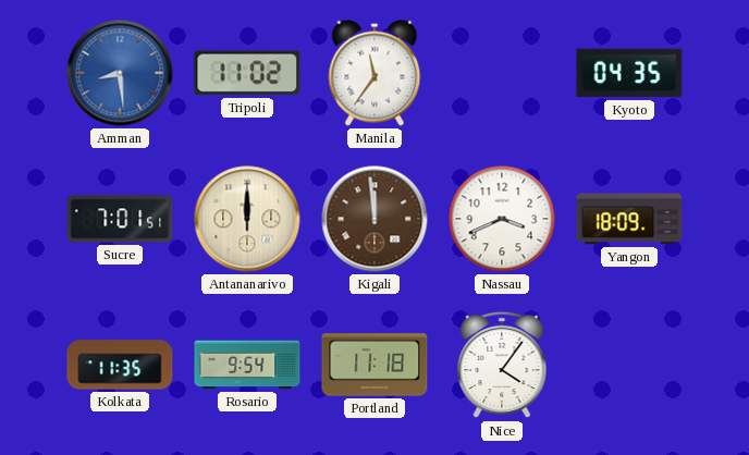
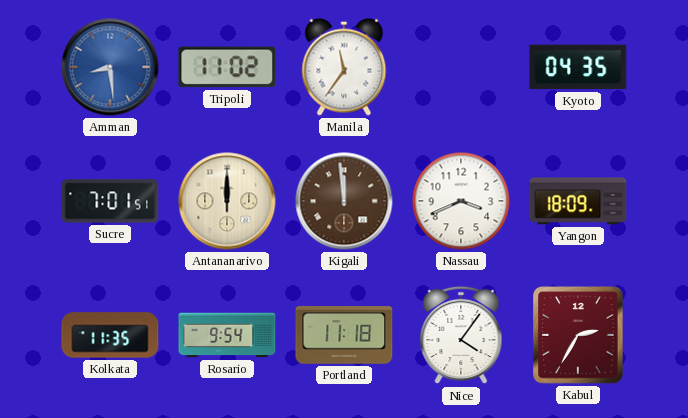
Kabul: none -> 2:35
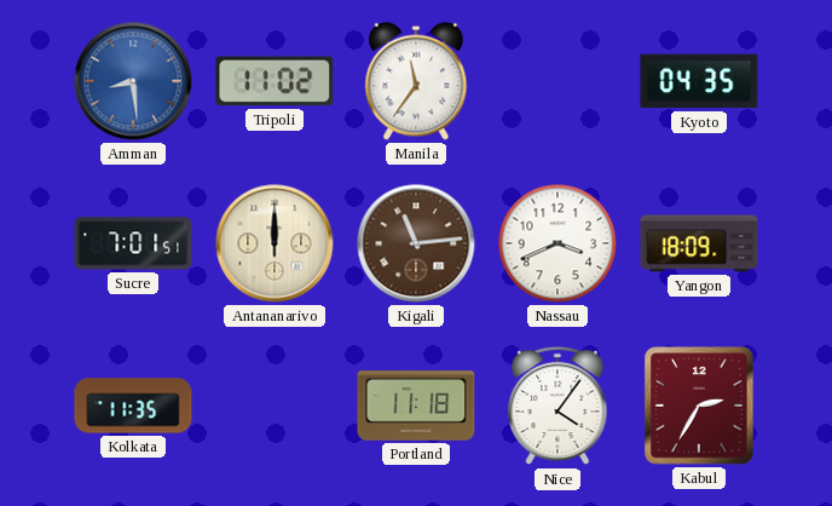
Kigali: 11:59 -> 11:14
Rosario: 9:54 -> none
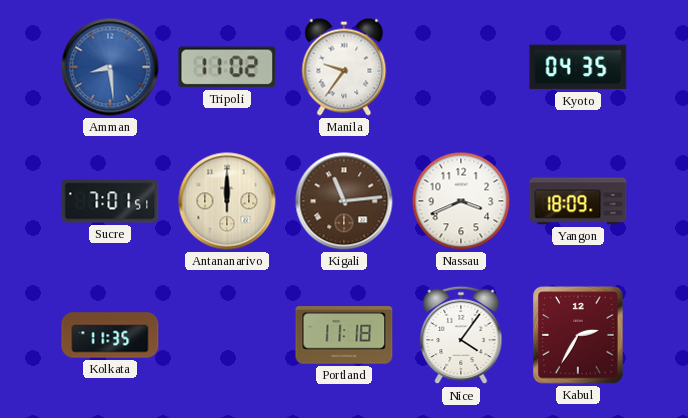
Manila: 11:36 -> 9:36
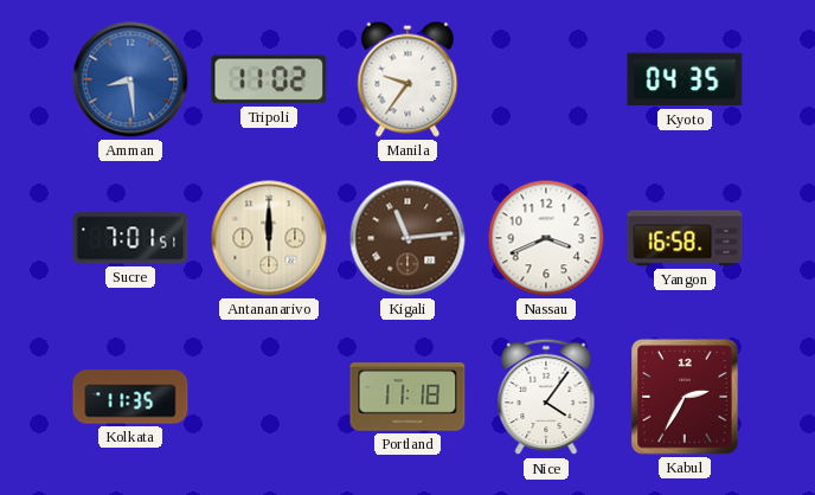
Yangon: 18:09 -> 16:58
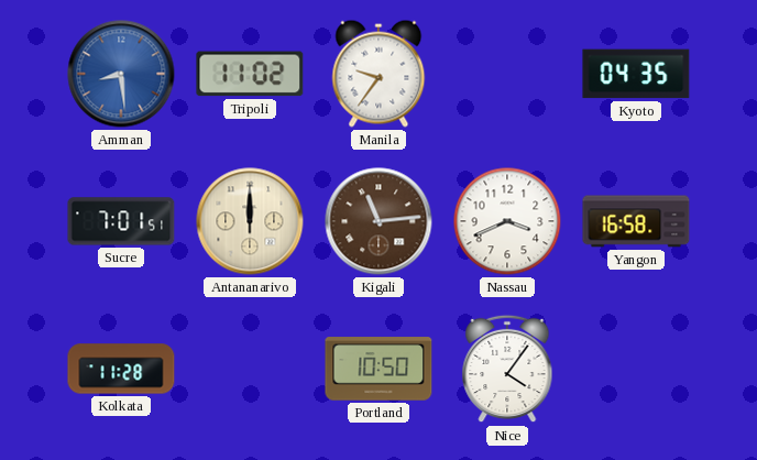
Kolkata: 11:35 -> 11:28
Portland: 11:18 -> 10:50
Kabul: 2:35 -> none
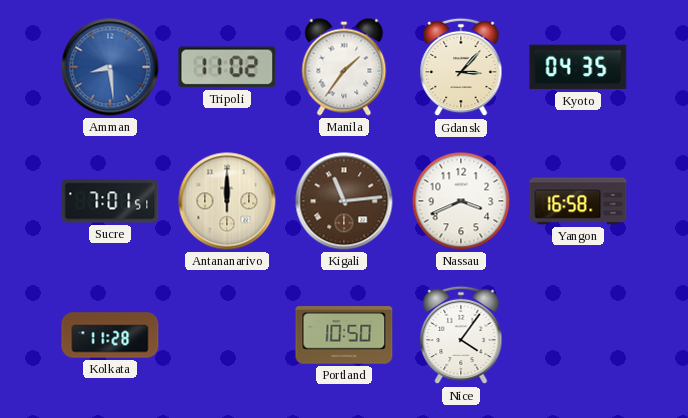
Manila: 9:36 -> 1:36
Gdansk: none -> 3:07
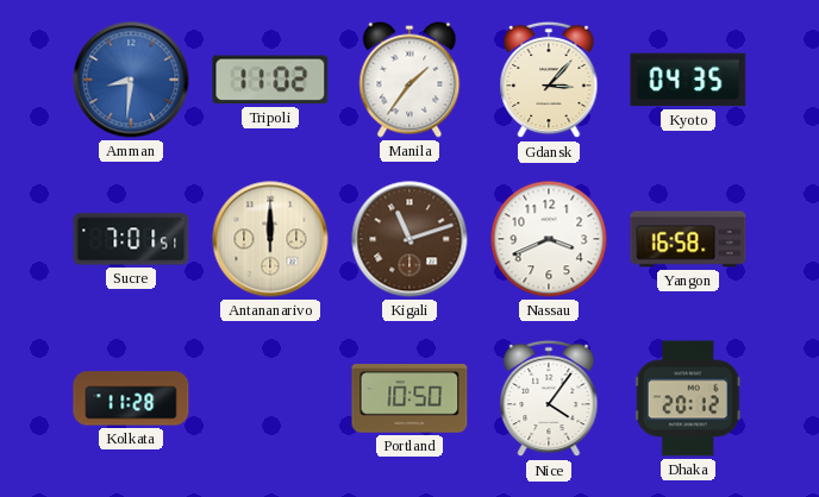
Amman: 8:29 -> 8:31
Kigali: 11:14 -> 11:12
Dhaka: none -> 20:12
